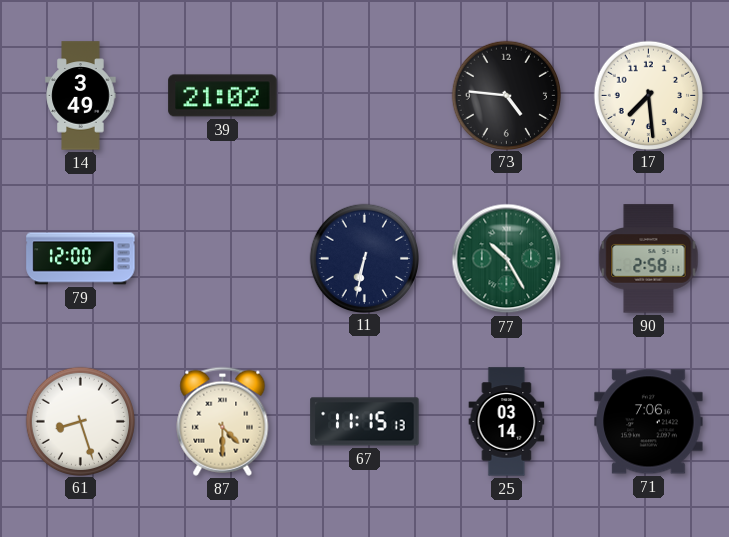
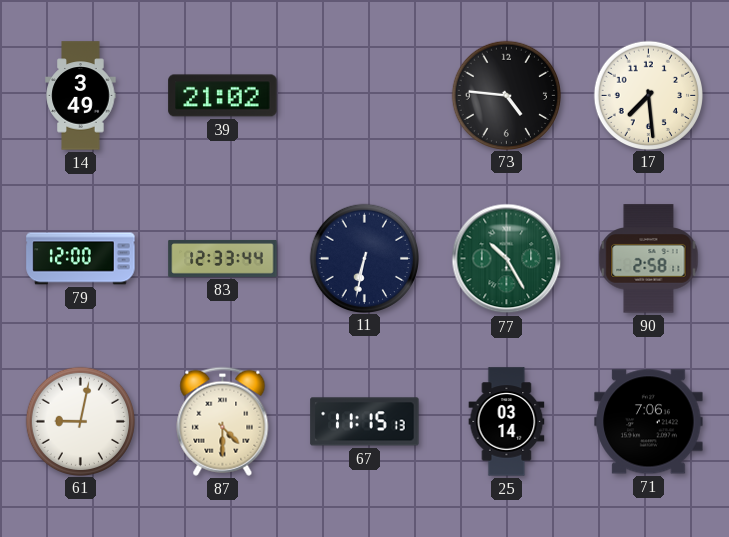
83: none -> 12:33
61: 8:27 -> 9:02
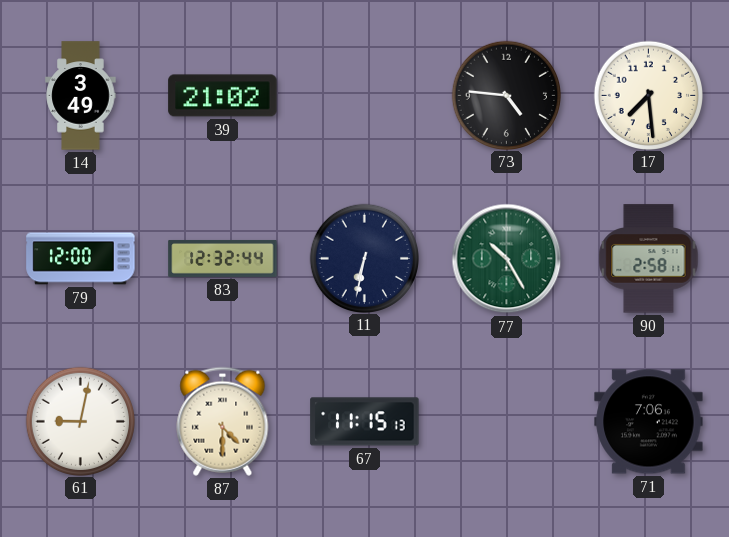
83: 12:33 -> 12:32
25: 03:14 -> none
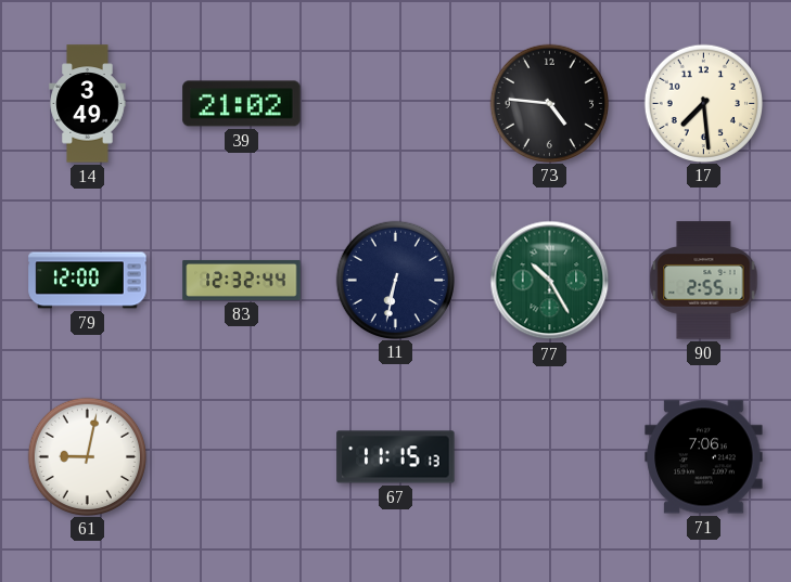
90: 2:58 -> 2:55
87: 4:30 -> none
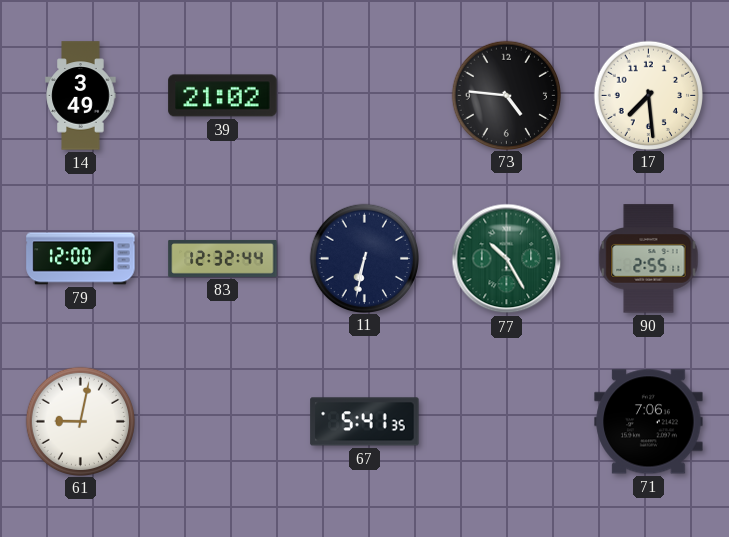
67: 11:15 -> 5:41
